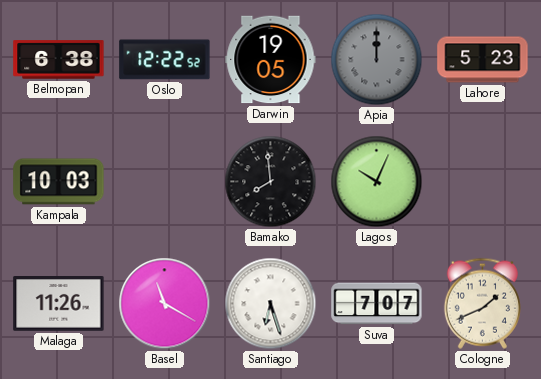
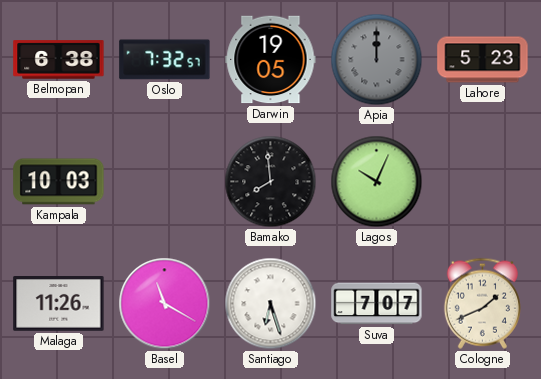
Oslo: 12:22 -> 7:32
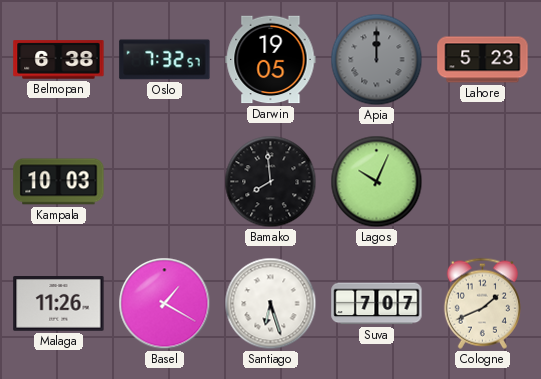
Basel: 11:20 -> 1:20
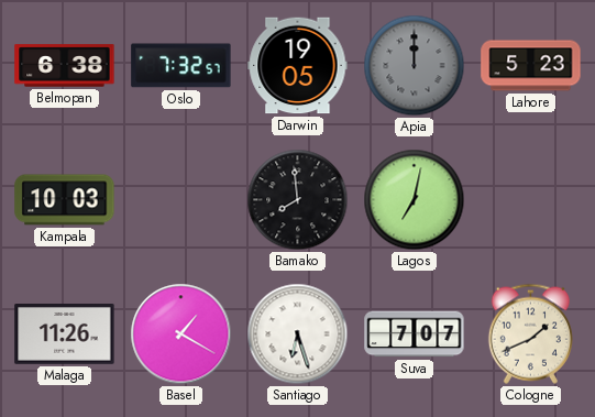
Lagos: 10:04 -> 7:02
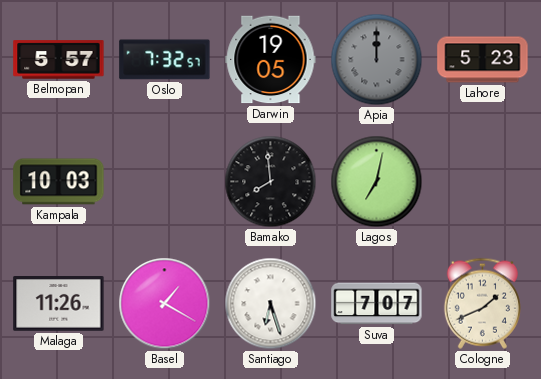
Belmopan: 6:38 -> 5:57
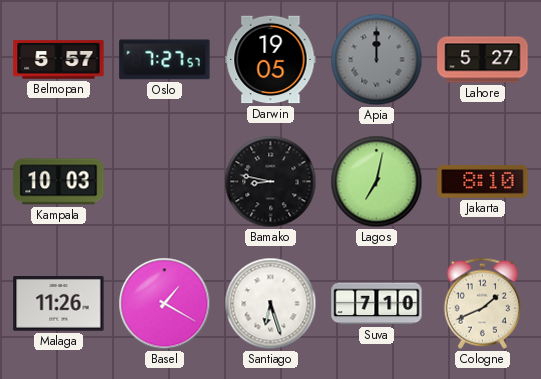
Oslo: 7:32 -> 7:27
Lahore: 5:23 -> 5:27
Bamako: 7:59 -> 8:47
Jakarta: none -> 8:10
Suva: 7:07 -> 7:10
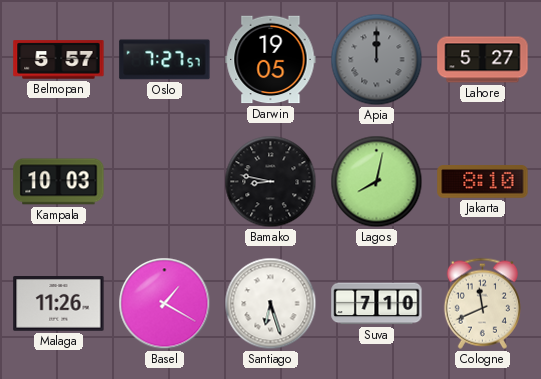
Lagos: 7:02 -> 8:02
Cologne: 1:41 -> 11:41
